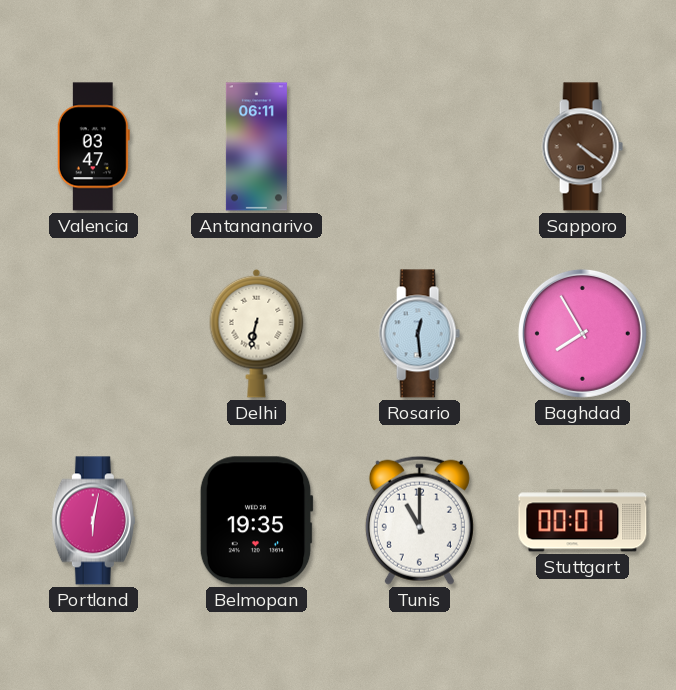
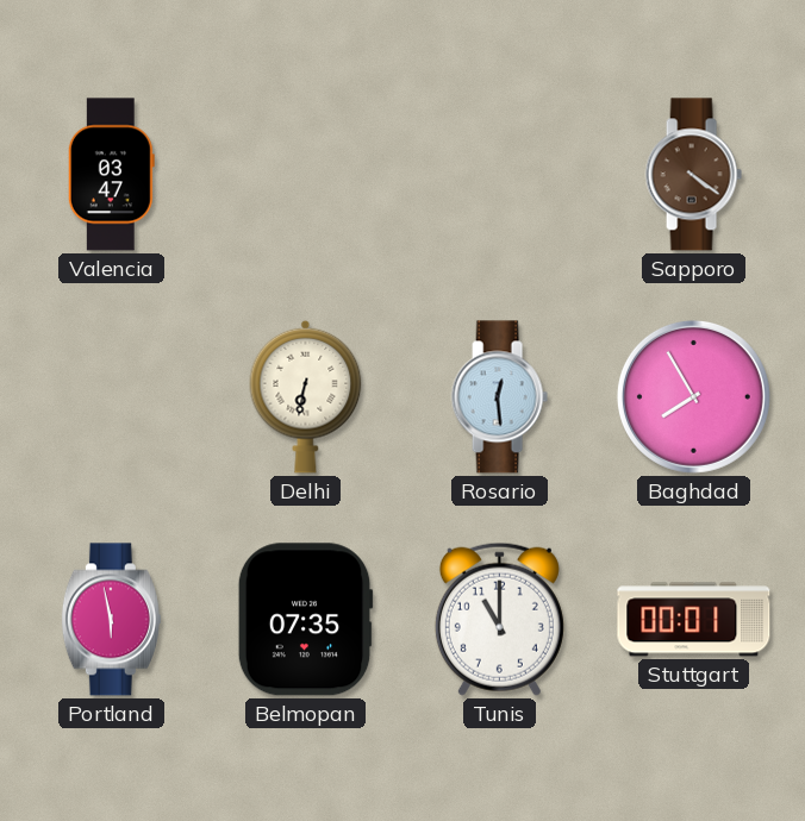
Antananarivo: 06:11 -> none
Portland: 6:02 -> 5:58
Belmopan: 19:35 -> 07:35
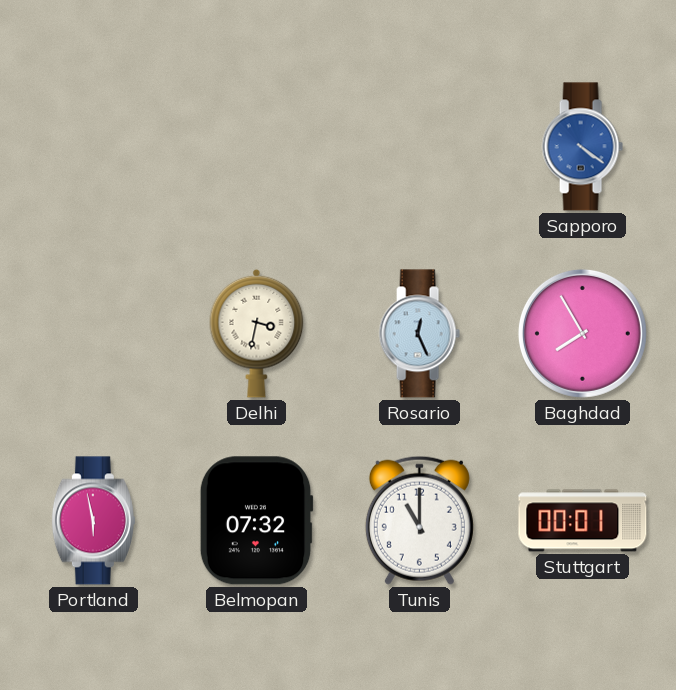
Valencia: 03:47 -> none
Sapporo dial: brown -> blue
Delhi: 6:32 -> 3:32
Rosario: 12:29 -> 12:26
Belmopan: 07:35 -> 07:32
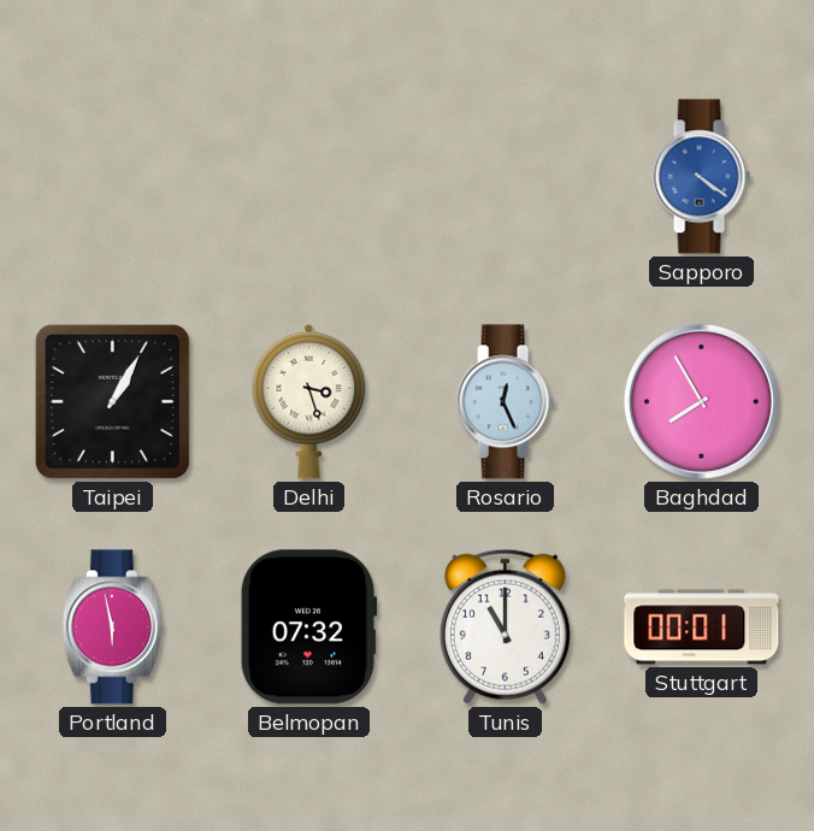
Taipei: none -> 1:05
Delhi: 3:32 -> 3:27
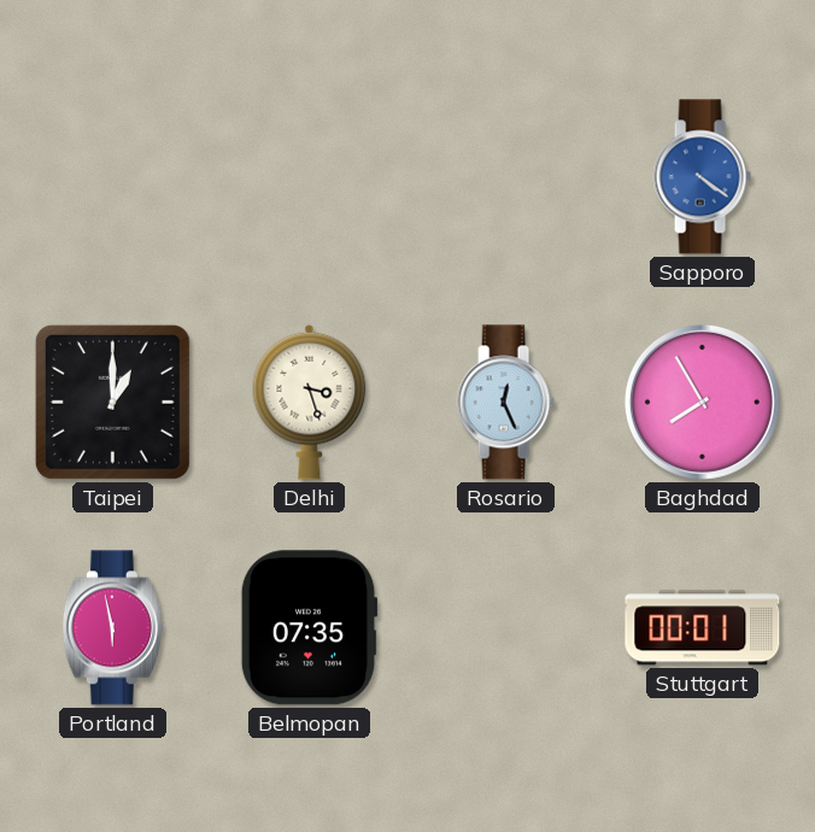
Taipei: 1:05 -> 1:00
Belmopan: 07:32 -> 07:35
Tunis: 11:00 -> none
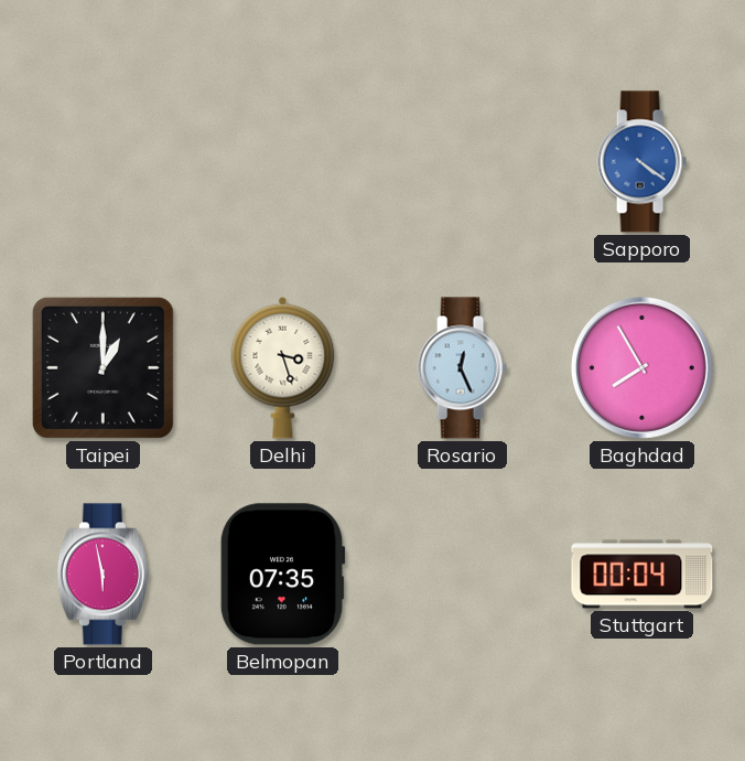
Stuttgart: 00:01 -> 00:04
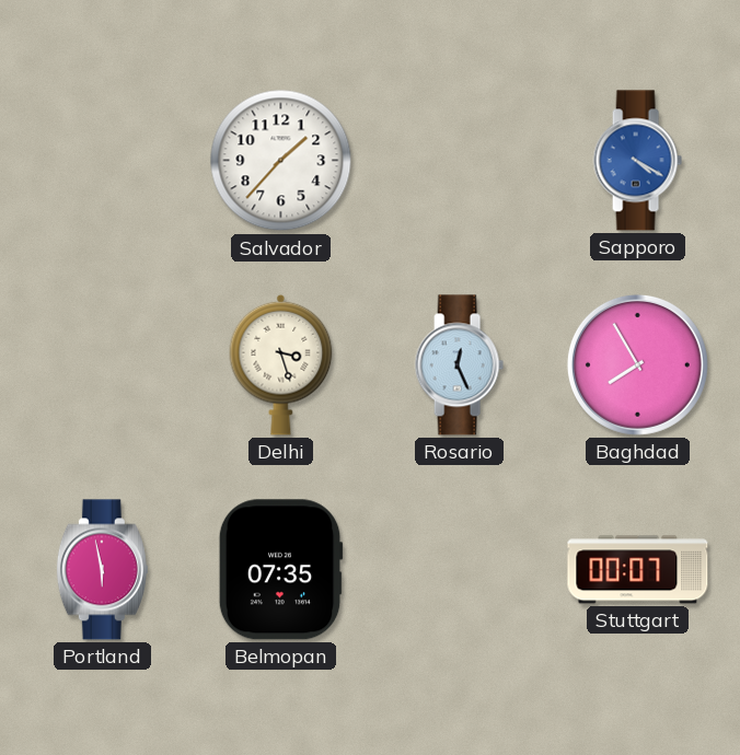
Salvador: none -> 1:37
Sapporo: 4:21 -> 4:20
Taipei: 1:00 -> none
Stuttgart: 00:04 -> 00:07
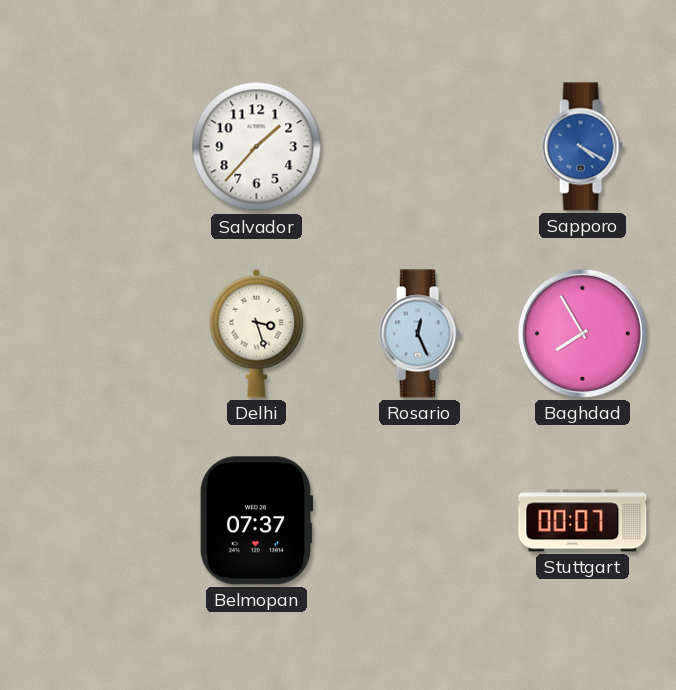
Portland: 5:58 -> none
Belmopan: 07:35 -> 07:37
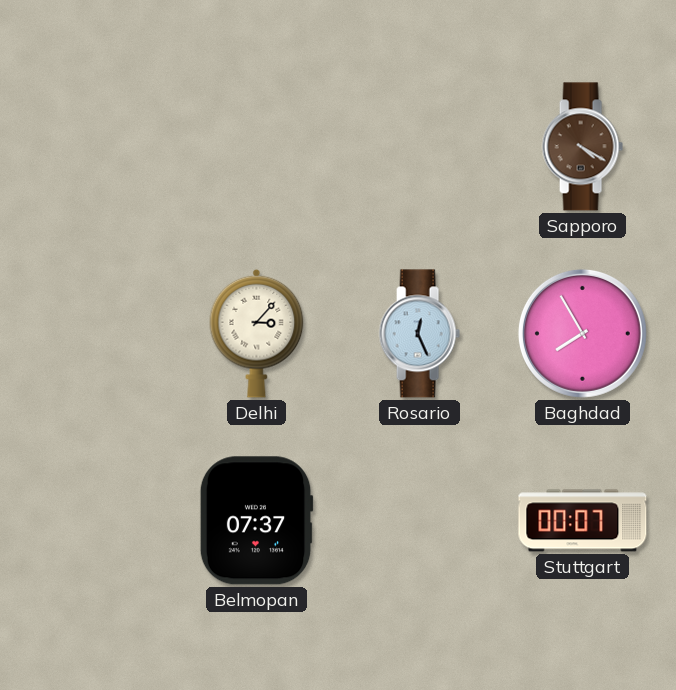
Salvador: 1:37 -> none
Sapporo dial: blue -> brown
Delhi: 3:27 -> 3:07
